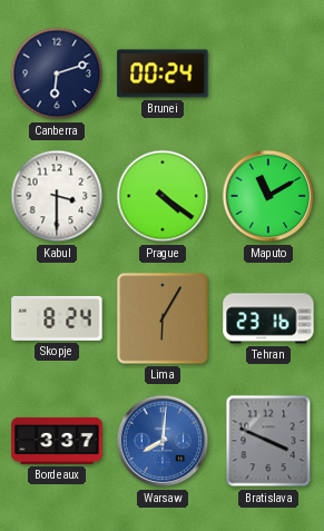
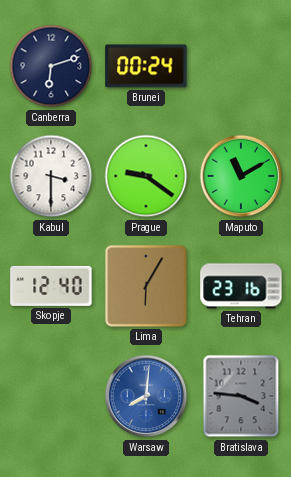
Prague: 4:21 -> 9:21
Skopje: 8:24 -> 12:40
Bordeaux: 3:37 -> none
Bratislava: 3:49 -> 3:46
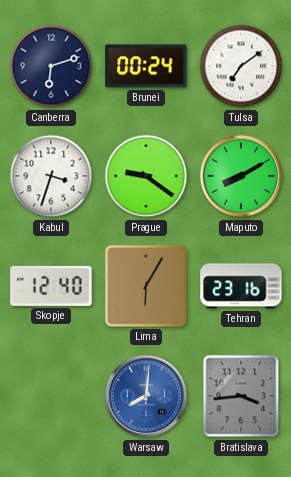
Tulsa: none -> 7:09
Kabul: 3:30 -> 3:33
Maputo: 11:10 -> 8:10
Bratislava: 3:46 -> 3:44
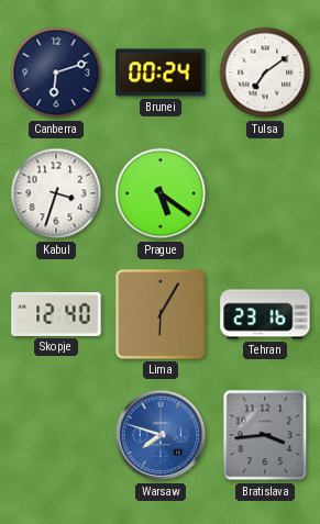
Prague: 9:21 -> 5:21
Maputo: 8:10 -> none
Warsaw: 8:01 -> 7:48
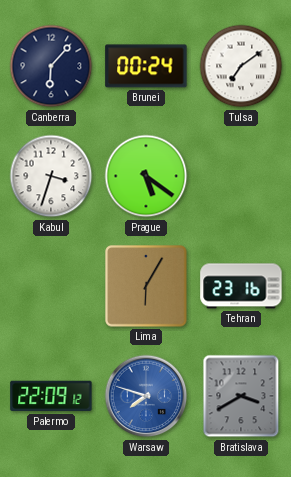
Canberra: 6:12 -> 6:07
Skopje: 12:40 -> none
Palermo: none -> 22:09
Bratislava: 3:44 -> 3:40
